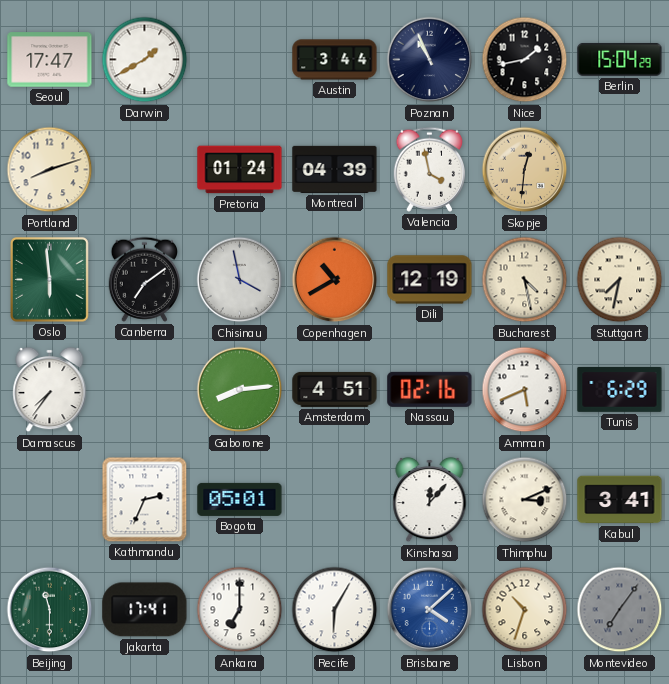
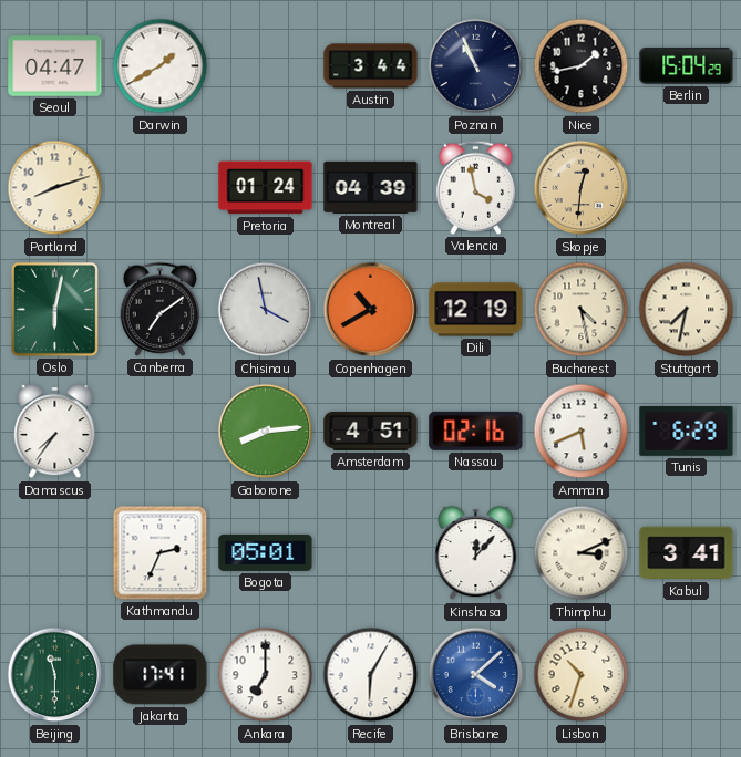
Seoul: 17:47 -> 04:47
Oslo: 5:59 -> 6:02
Montevideo: 7:06 -> none
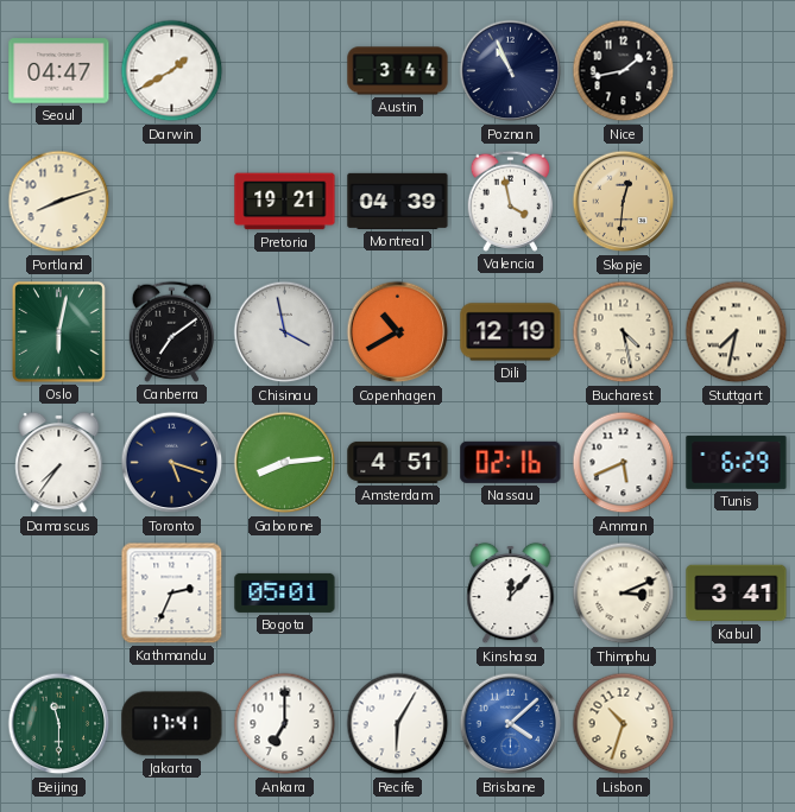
Berlin: 15:04 -> none
Pretoria: 01:24 -> 19:21
Toronto: none -> 5:18
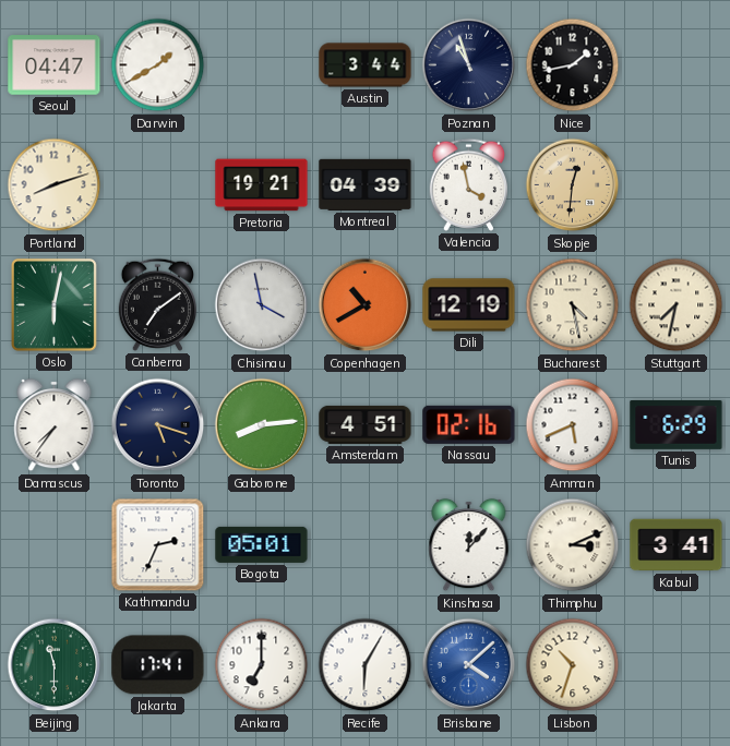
Poznan: 10:56 -> 10:57
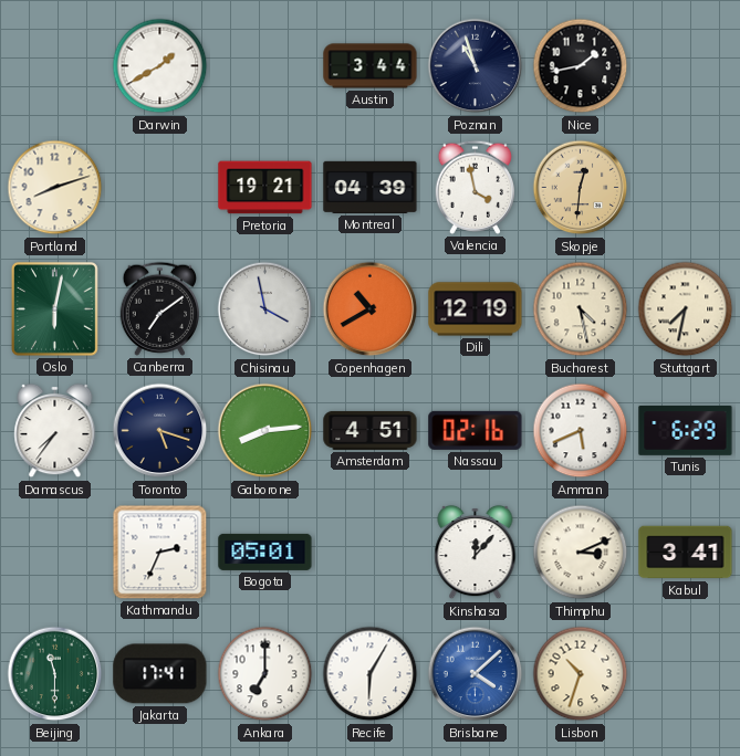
Seoul: 04:47 -> none
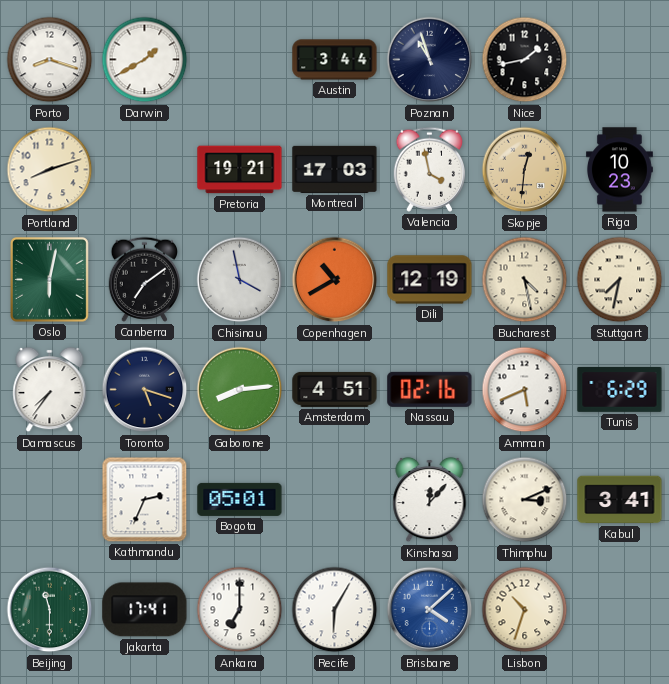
Porto: none -> 8:18
Montreal: 04:39 -> 17:03
Riga: none -> 10:23
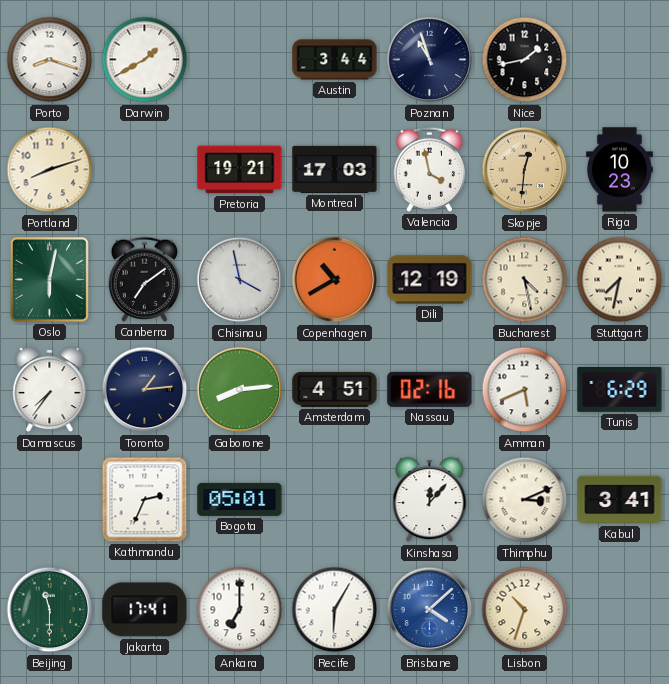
Toronto: 5:18 -> 1:14
